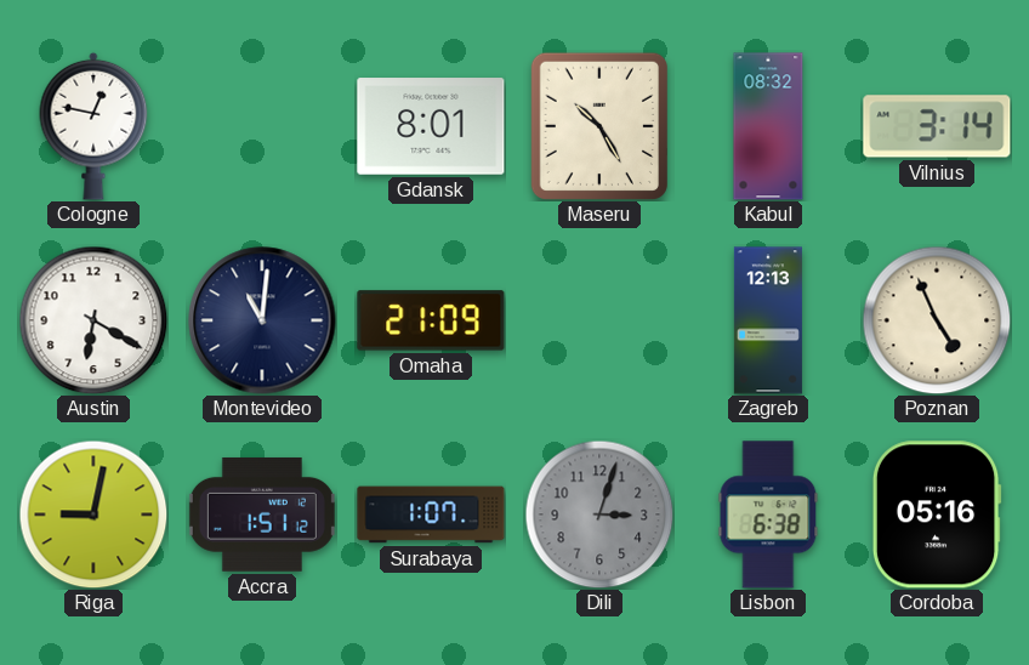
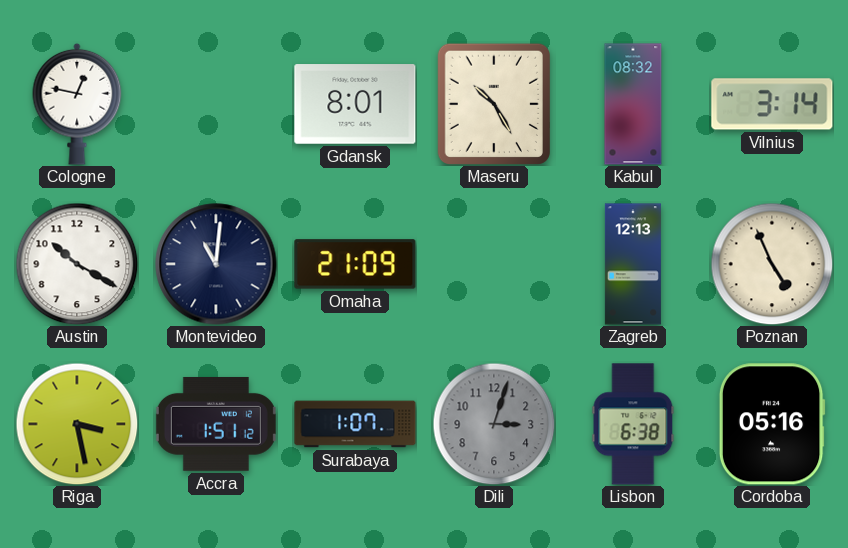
Austin: 6:20 -> 10:20
Riga: 9:02 -> 3:28
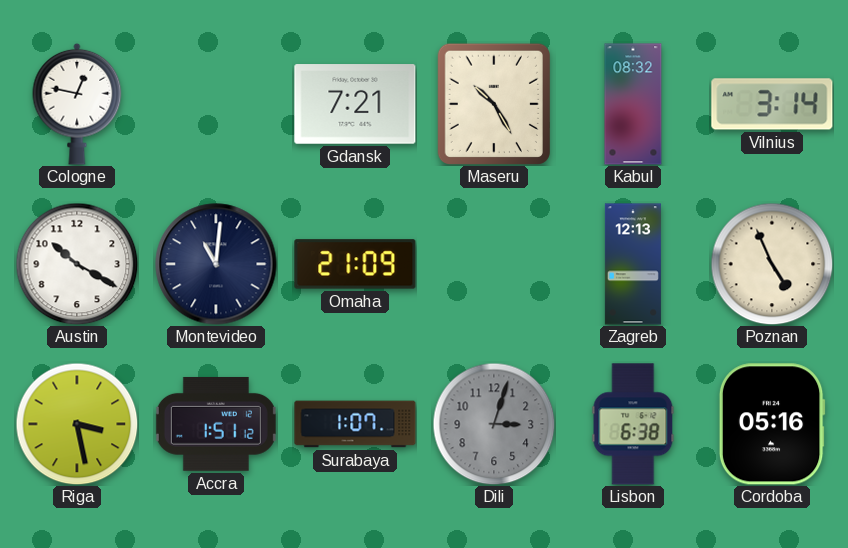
Gdansk: 8:01 -> 7:21
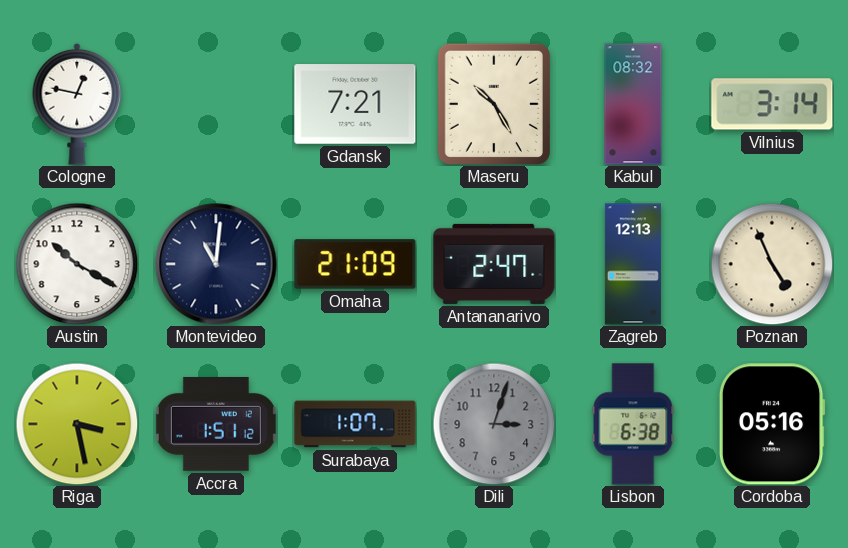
Antananarivo: none -> 2:47
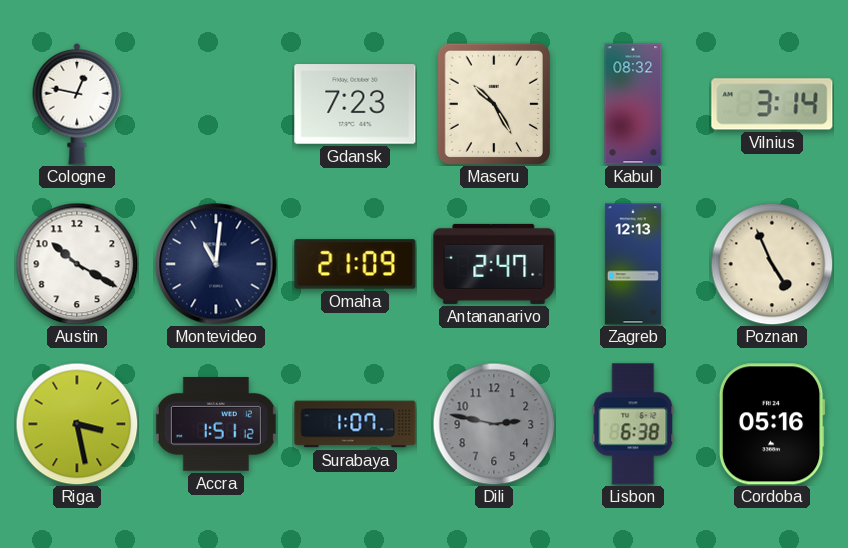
Gdansk: 7:21 -> 7:23
Dili: 3:03 -> 2:47
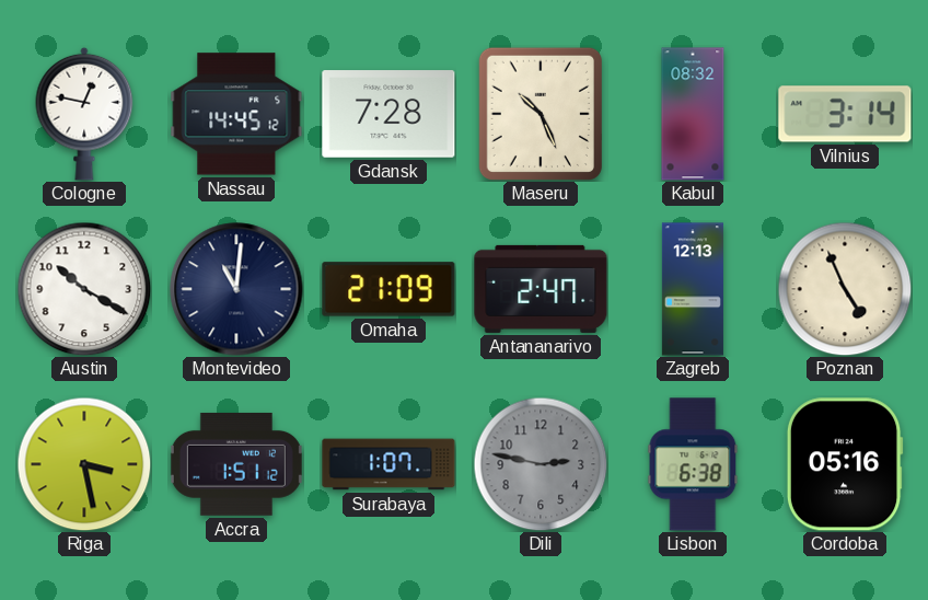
Nassau: none -> 14:45
Gdansk: 7:23 -> 7:28
Maseru: 10:25 -> 10:26
